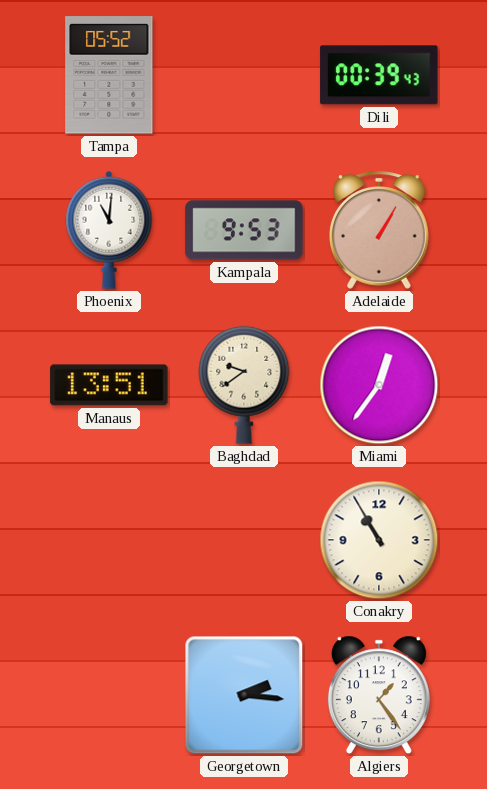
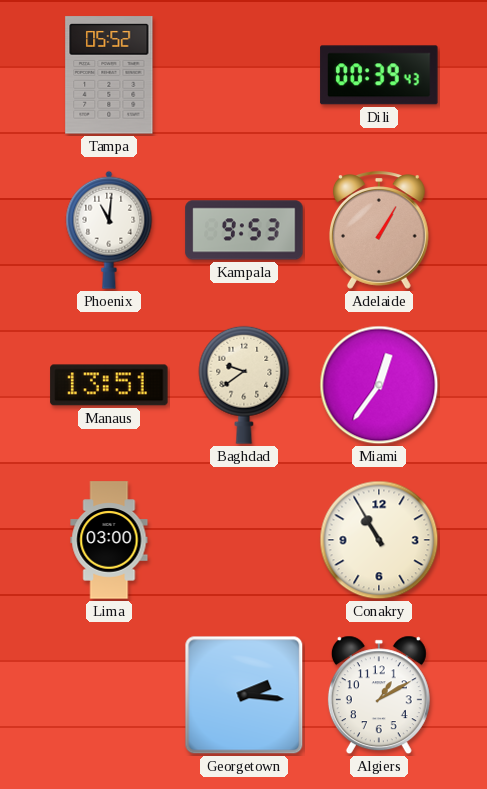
Lima: none -> 03:00
Algiers: 1:24 -> 1:10
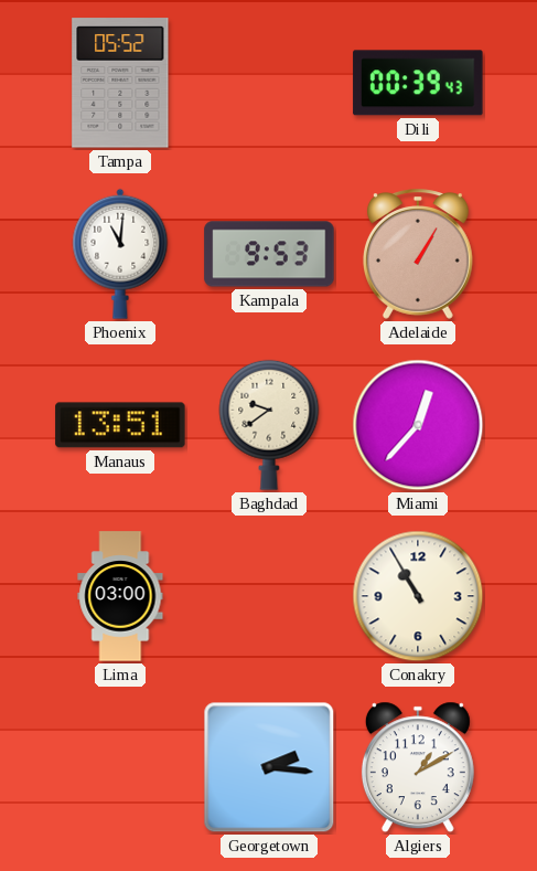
Miami: 12:36 -> 12:37
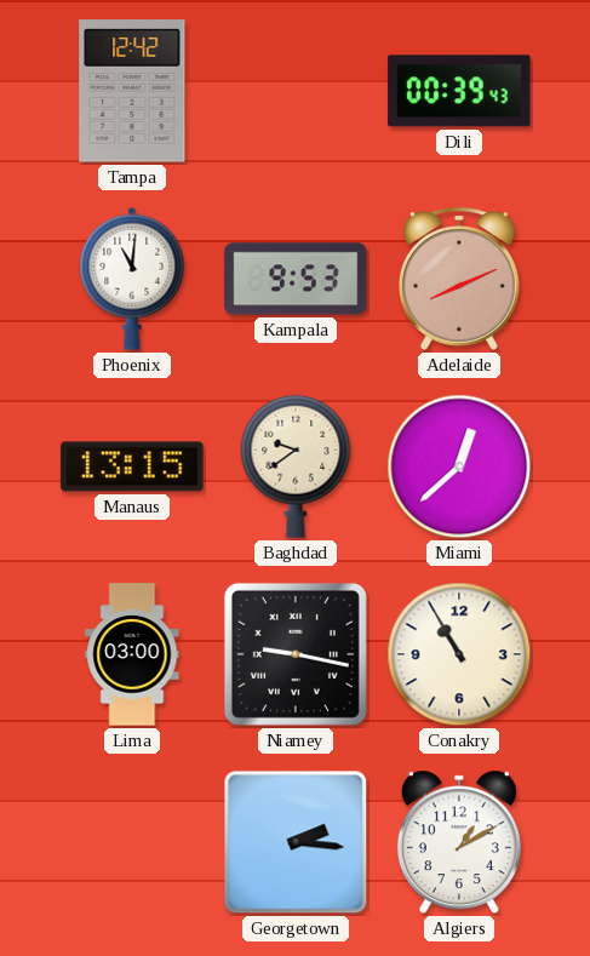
Tampa: 05:52 -> 12:42
Adelaide: 1:05 -> 8:11
Manaus: 13:51 -> 13:15
Miami: 12:37 -> 12:38
Niamey: none -> 9:17
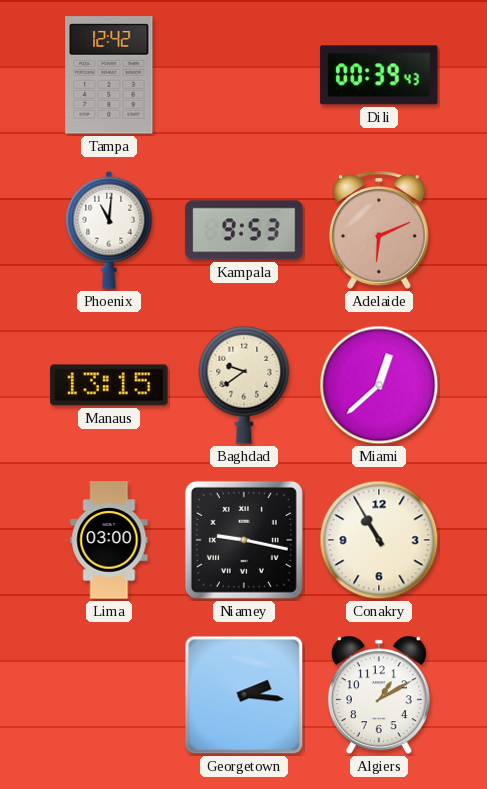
Adelaide: 8:11 -> 6:11
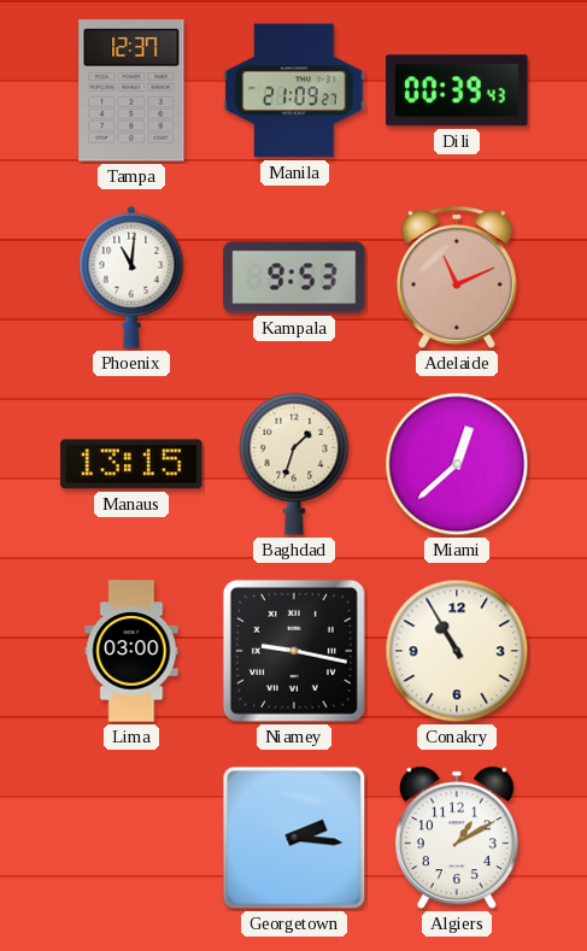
Tampa: 12:42 -> 12:37
Manila: none -> 21:09
Adelaide: 6:11 -> 11:11
Baghdad: 9:39 -> 1:33
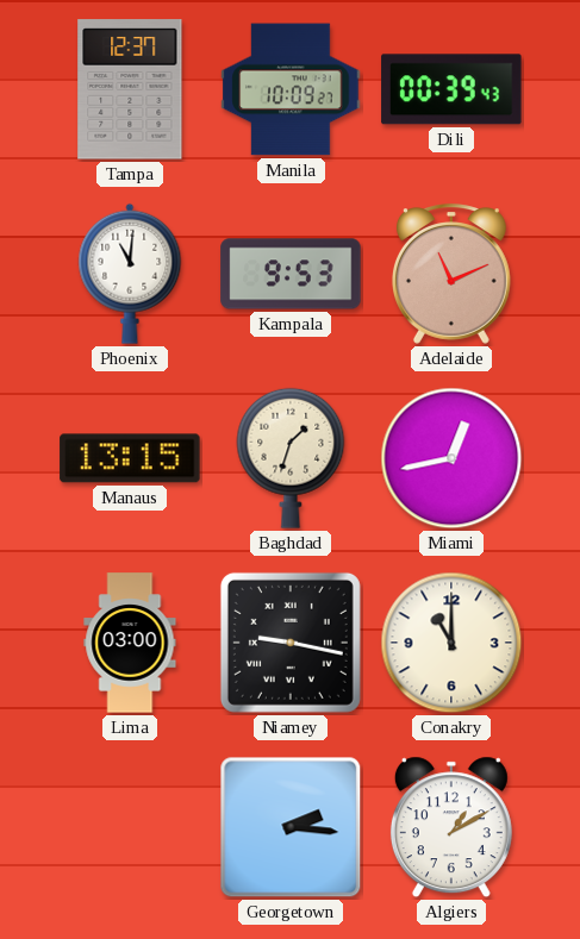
Manila: 21:09 -> 10:09
Miami: 12:38 -> 12:43
Conakry: 10:55 -> 11:00
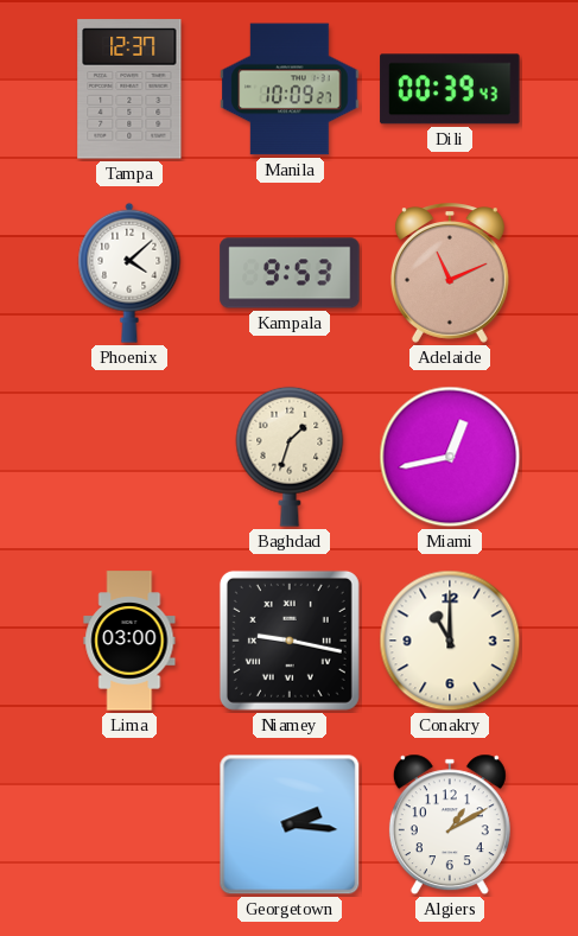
Phoenix: 11:01 -> 4:08
Manaus: 13:15 -> none
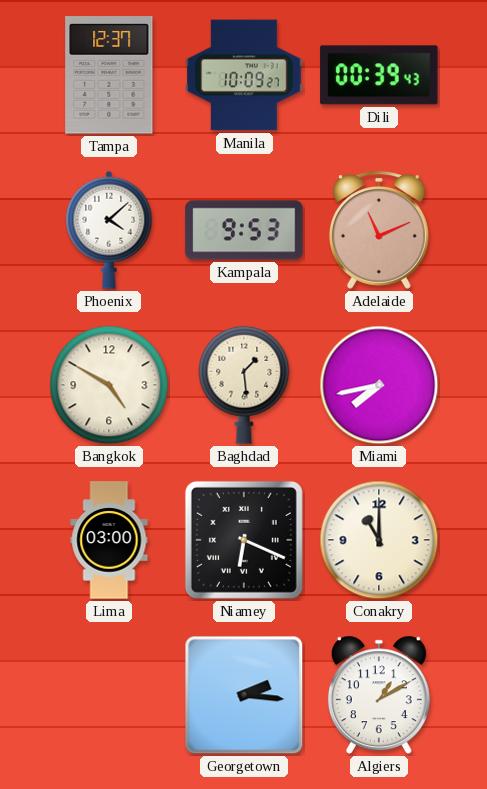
Bangkok: none -> 4:50
Baghdad: 1:33 -> 1:29
Miami: 12:43 -> 7:43
Niamey: 9:17 -> 6:19
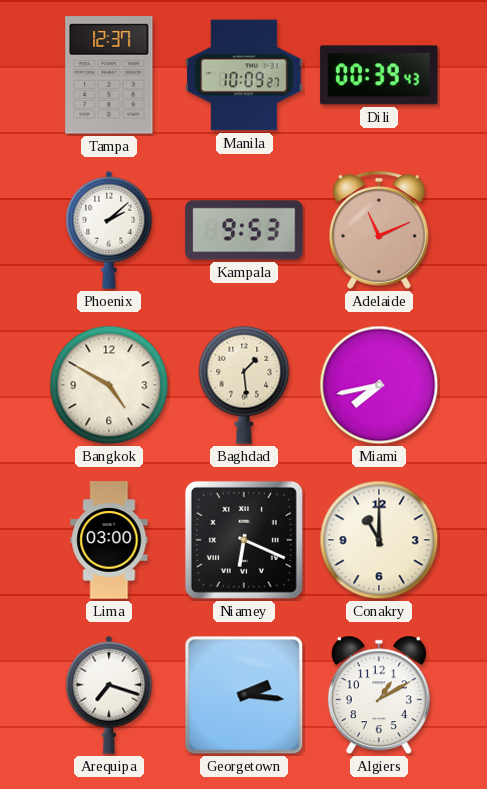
Phoenix: 4:08 -> 2:08
Arequipa: none -> 7:18
